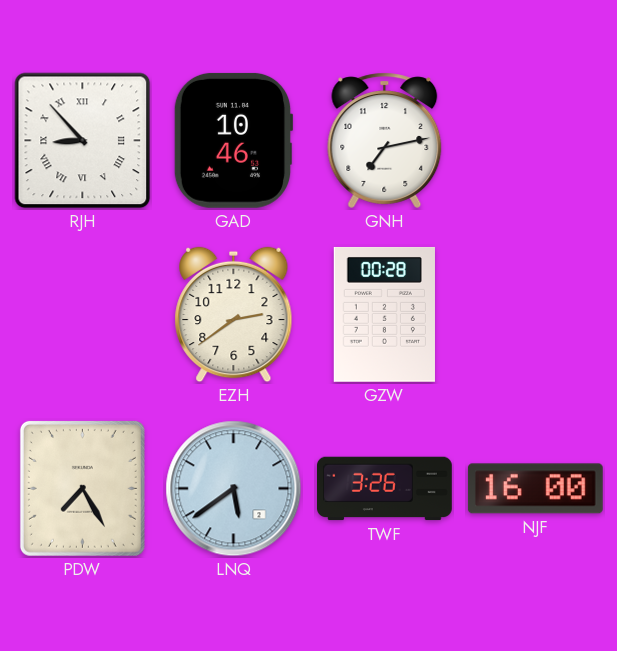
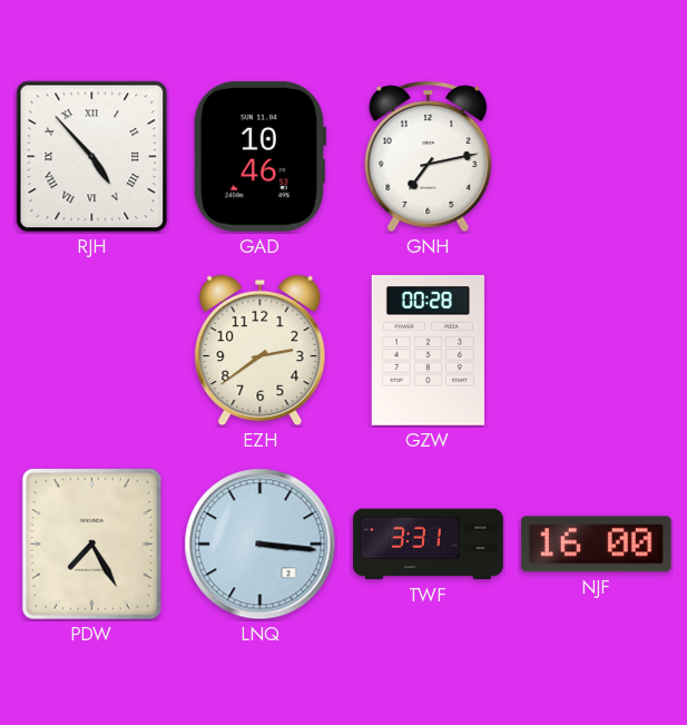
RJH: 8:53 -> 4:53
LNQ: 5:39 -> 3:16
TWF: 3:26 -> 3:31
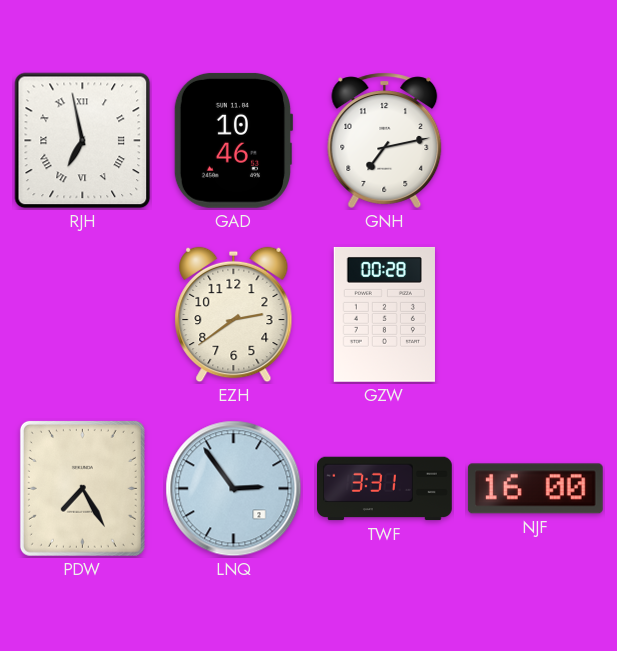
RJH: 4:53 -> 6:58
LNQ: 3:16 -> 2:54
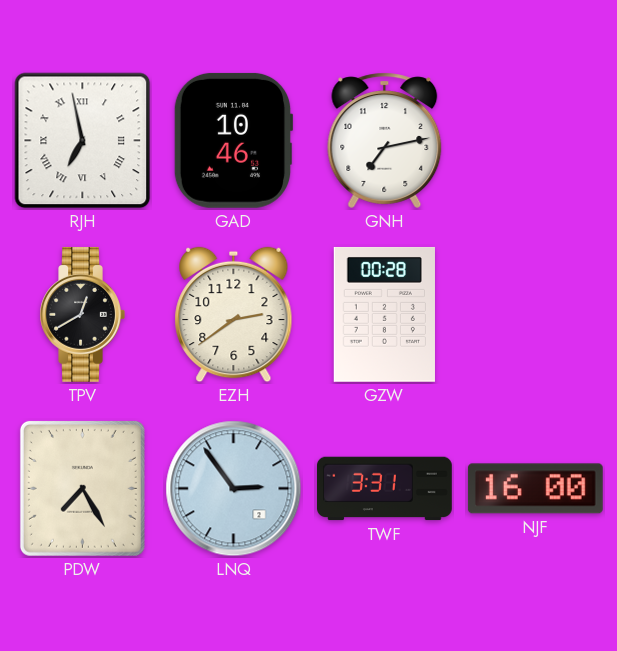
TPV: none -> 12:40
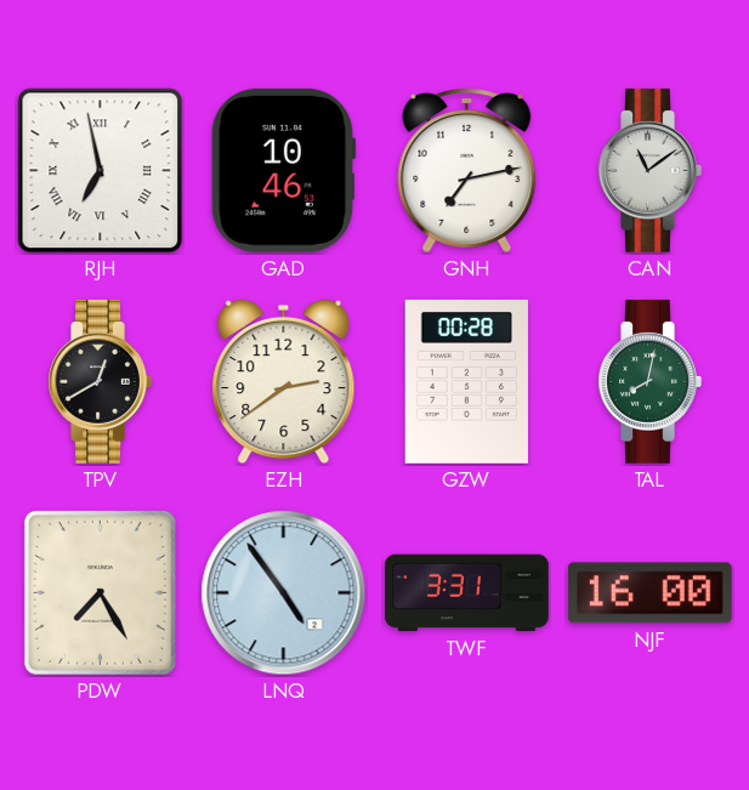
CAN: none -> 11:09
TAL: none -> 8:02
LNQ: 2:54 -> 4:54
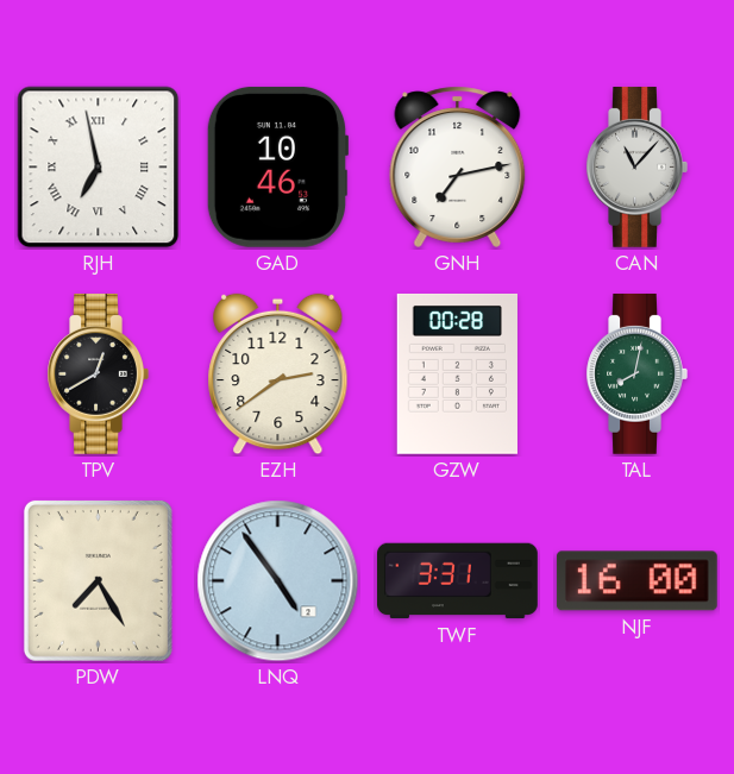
CAN: 11:09 -> 11:07
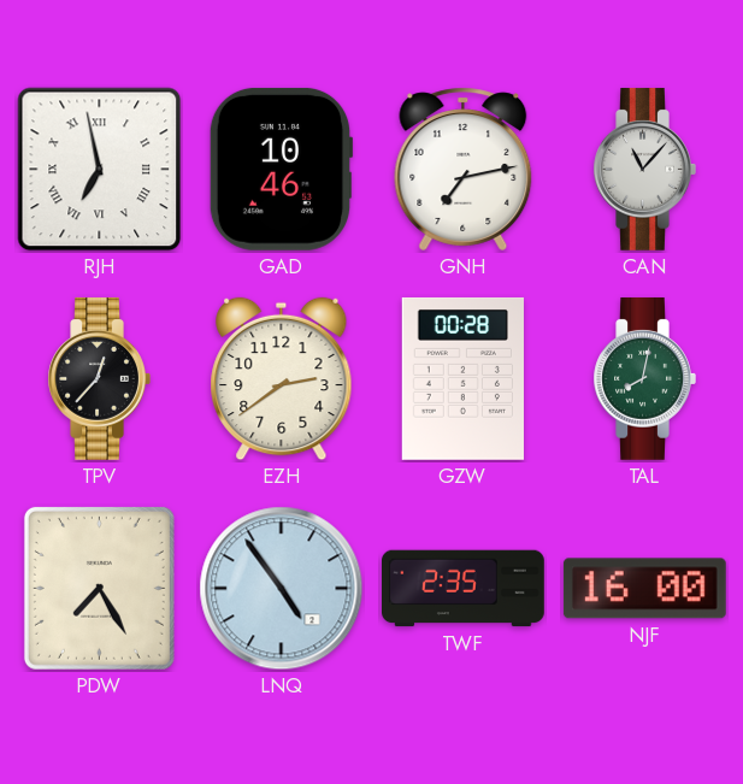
TPV: 12:40 -> 12:37
TWF: 3:31 -> 2:35
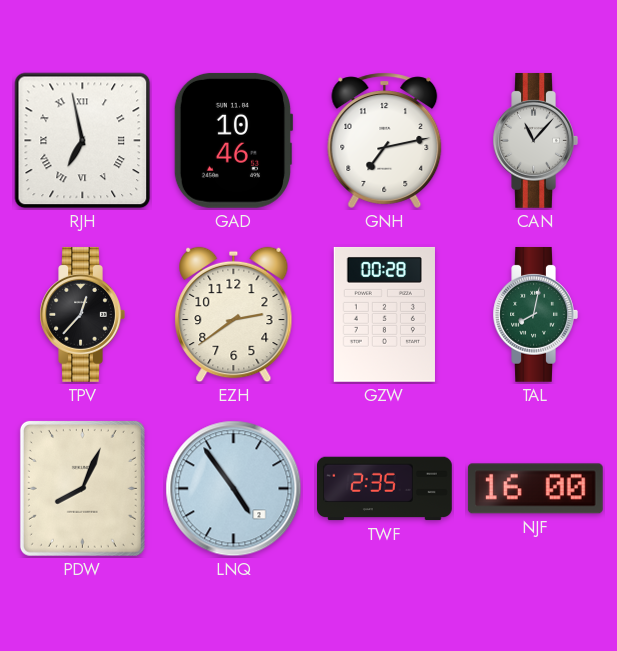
PDW: 7:25 -> 8:04
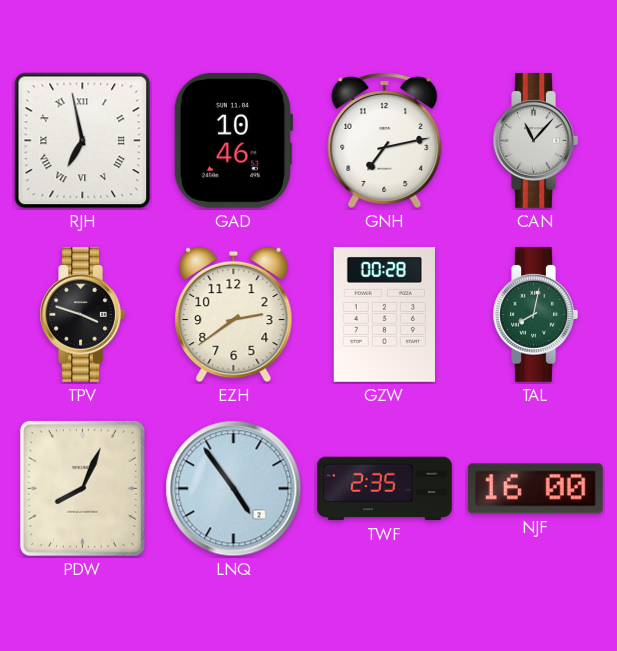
TPV: 12:37 -> 3:48
